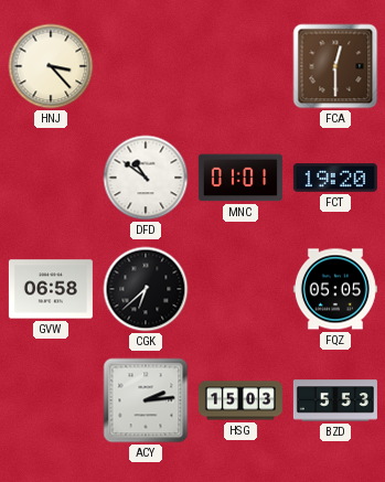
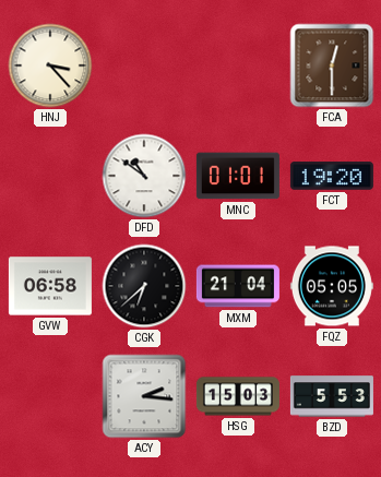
MXM: none -> 21:04
ACY: 2:14 -> 2:16
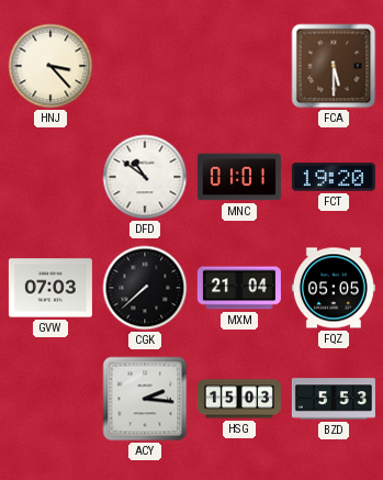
FCA: 12:30 -> 5:30
GVW: 06:58 -> 07:03
CGK: 6:38 -> 7:38
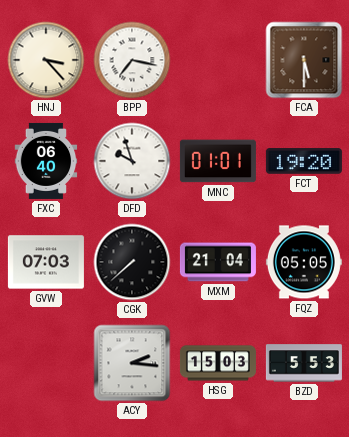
BPP: none -> 7:17
FXC: none -> 06:40
DFD: 10:51 -> 9:57
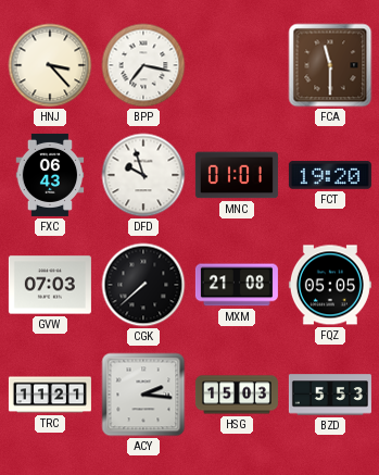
FCA: 5:30 -> 11:30
FXC: 06:40 -> 06:43
MXM: 21:04 -> 21:08
TRC: none -> 11:21
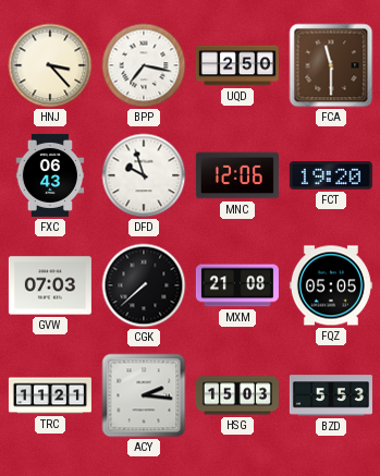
UQD: none -> 2:50
MNC: 01:01 -> 12:06
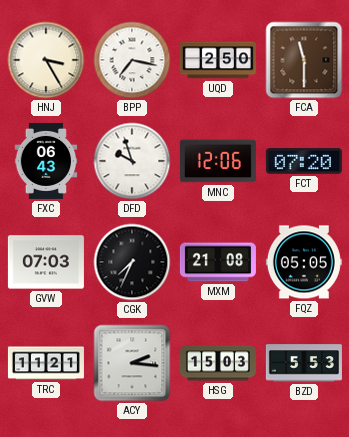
HNJ: 3:23 -> 3:25
FCT: 19:20 -> 07:20
CGK: 7:38 -> 7:34
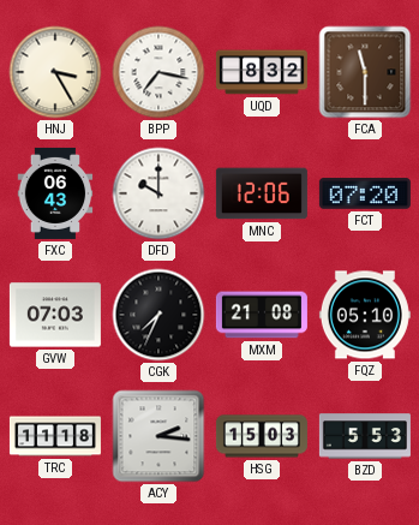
UQD: 2:50 -> 8:32
DFD: 9:57 -> 10:00
FQZ: 05:05 -> 05:10
TRC: 11:21 -> 11:18
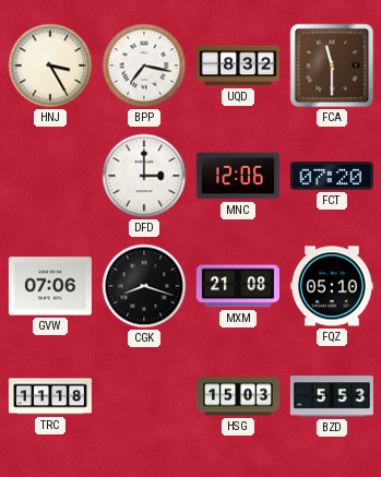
FXC: 06:43 -> none
DFD: 10:00 -> 3:00
GVW: 07:03 -> 07:06
CGK: 7:34 -> 8:18
ACY: 2:16 -> none
